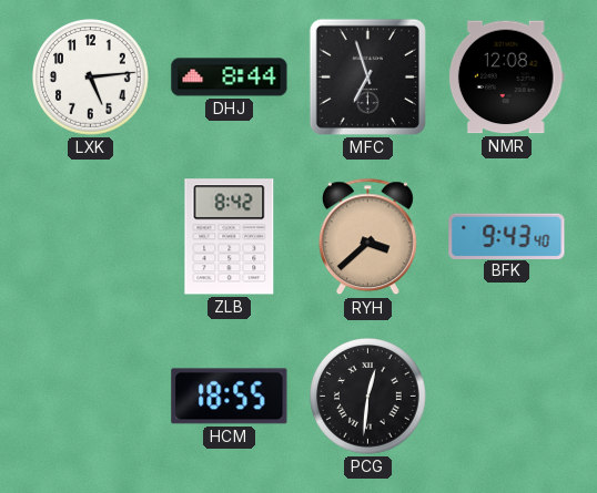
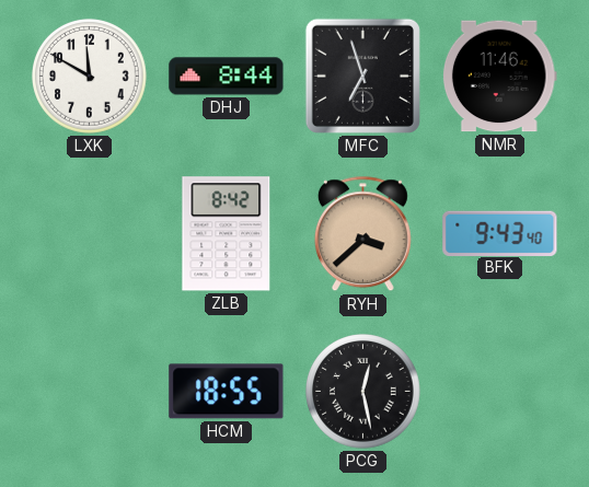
LXK: 5:14 -> 11:50
NMR: 12:08 -> 11:46
PCG: 12:31 -> 12:28
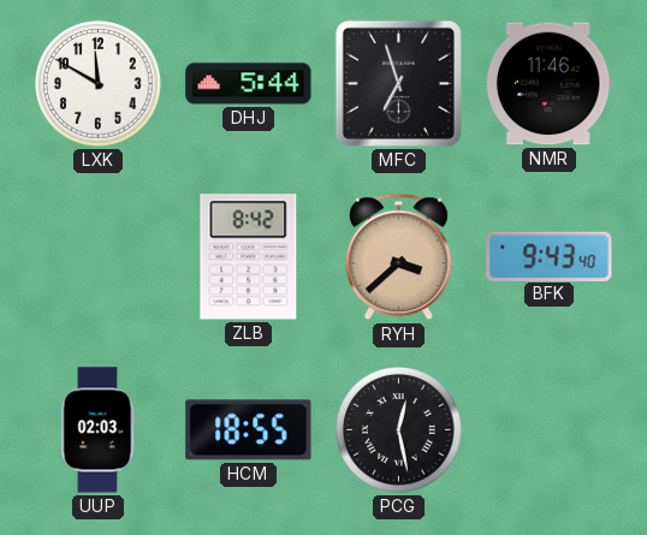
DHJ: 8:44 -> 5:44
UUP: none -> 02:03
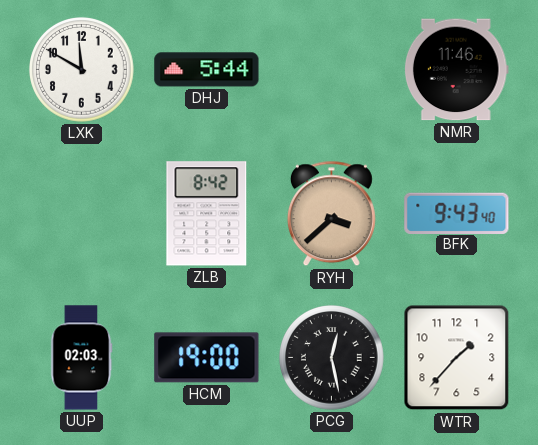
MFC: 6:57 -> none
HCM: 18:55 -> 19:00
WTR: none -> 1:37
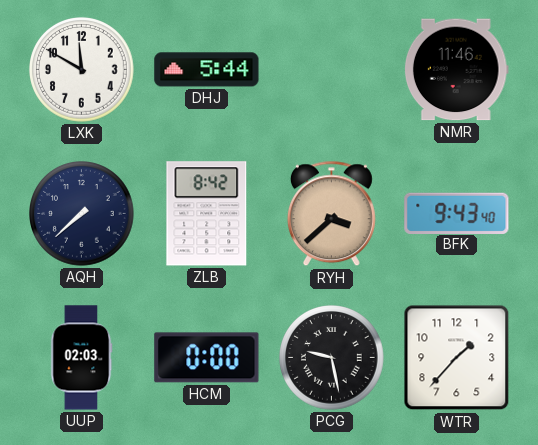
AQH: none -> 7:38
HCM: 19:00 -> 0:00
PCG: 12:28 -> 9:28
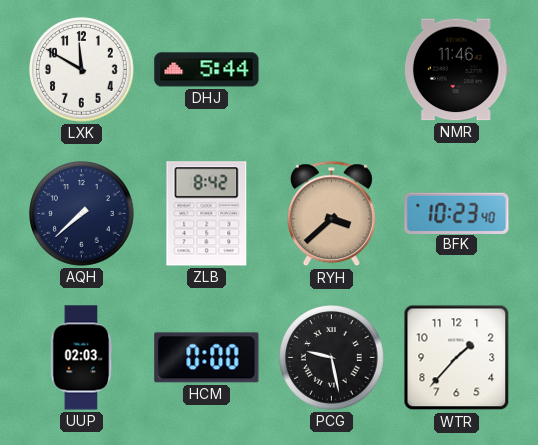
BFK: 9:43 -> 10:23
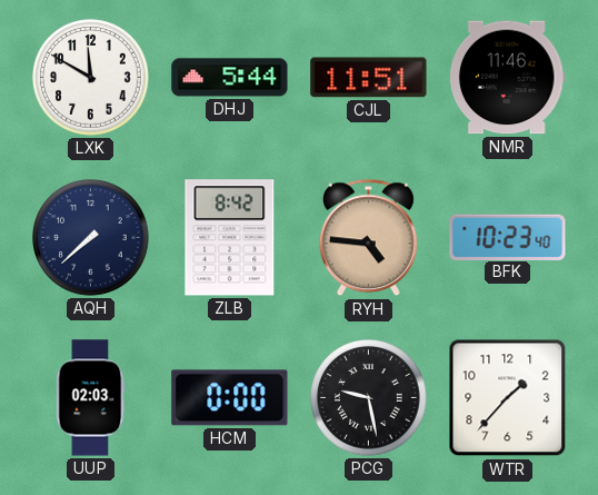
CJL: none -> 11:51
RYH: 3:38 -> 4:46
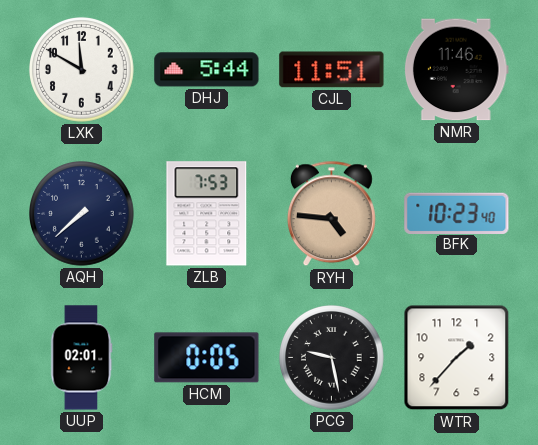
ZLB: 8:42 -> 7:53
UUP: 02:03 -> 02:01
HCM: 0:00 -> 0:05
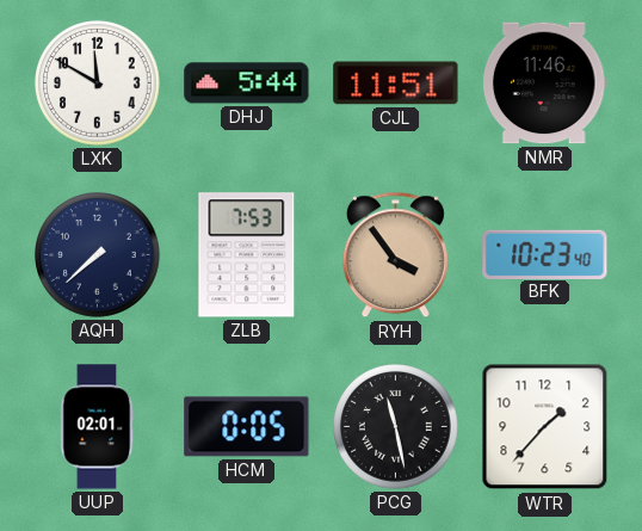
RYH: 4:46 -> 3:54
PCG: 9:28 -> 11:28
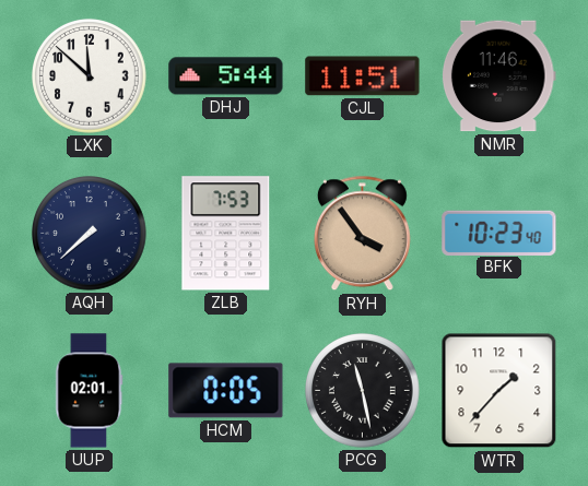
LXK: 11:50 -> 11:52
